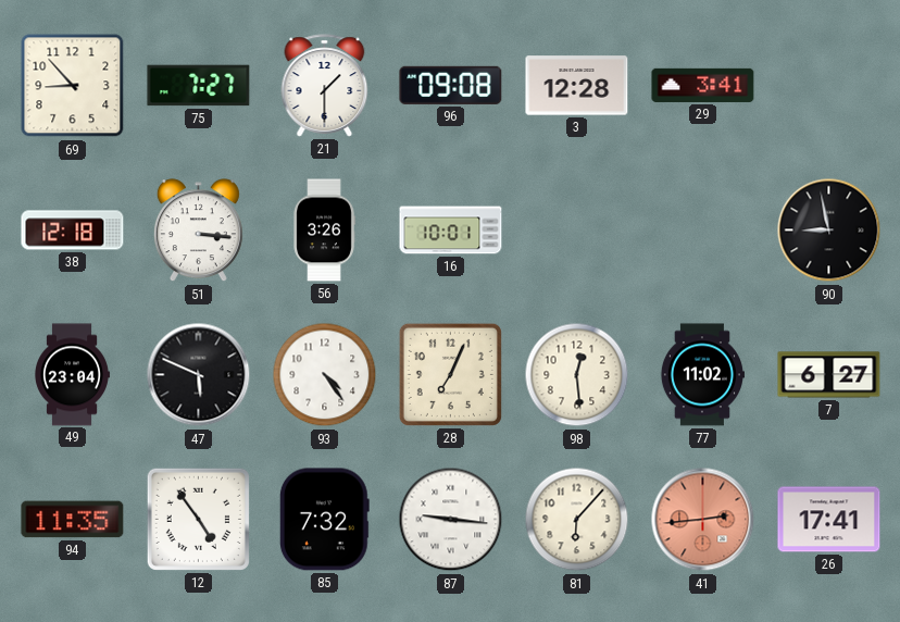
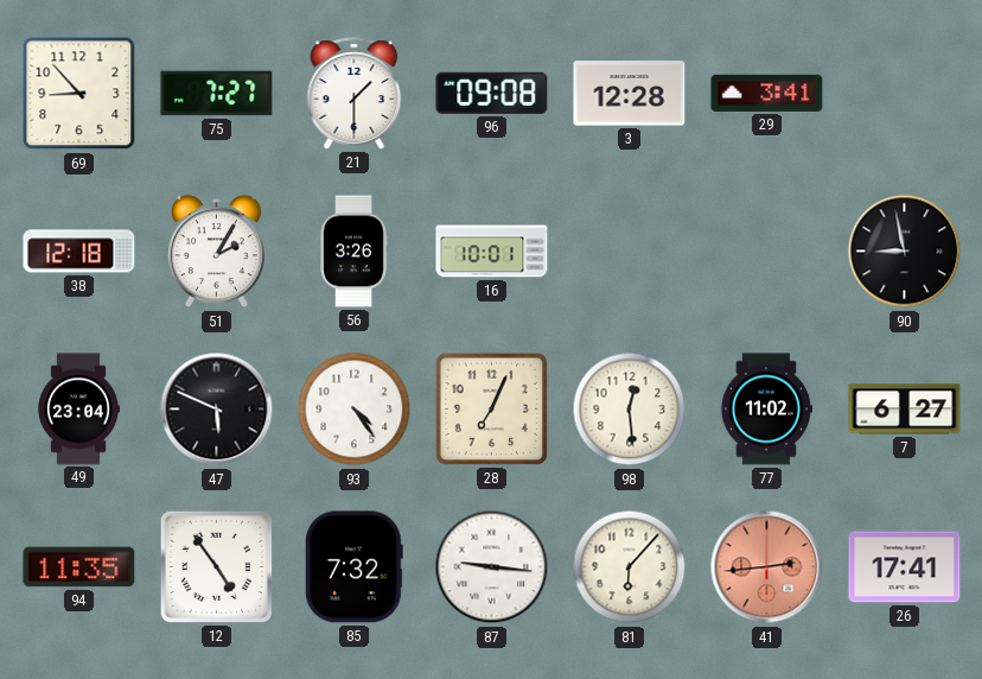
51: 3:16 -> 2:05
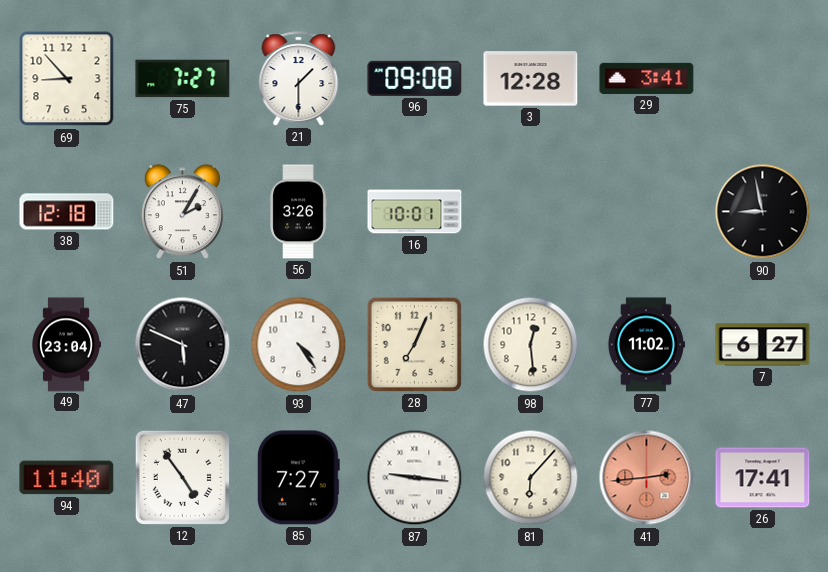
94: 11:35 -> 11:40
85: 7:32 -> 7:27
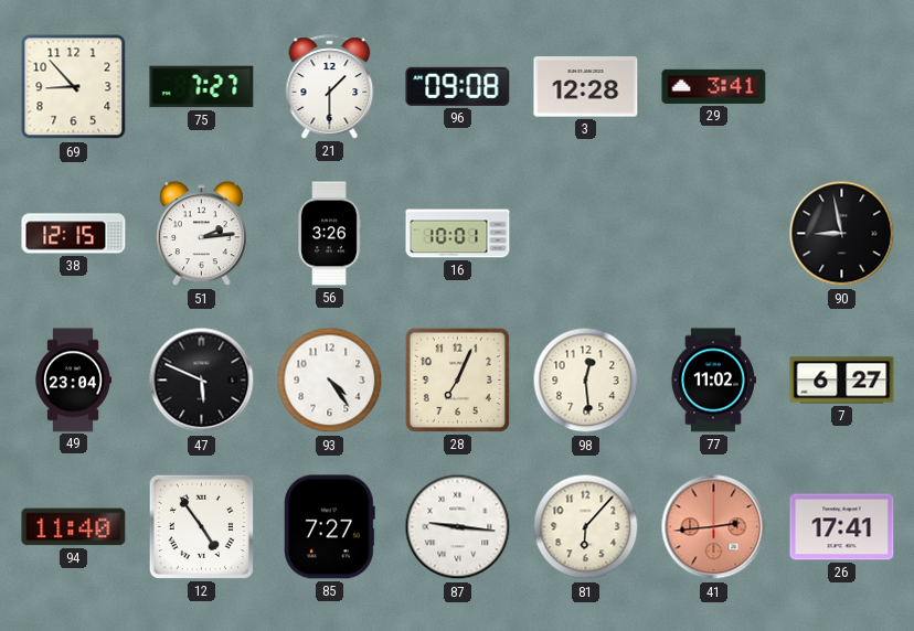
38: 12:18 -> 12:15
51: 2:05 -> 2:14
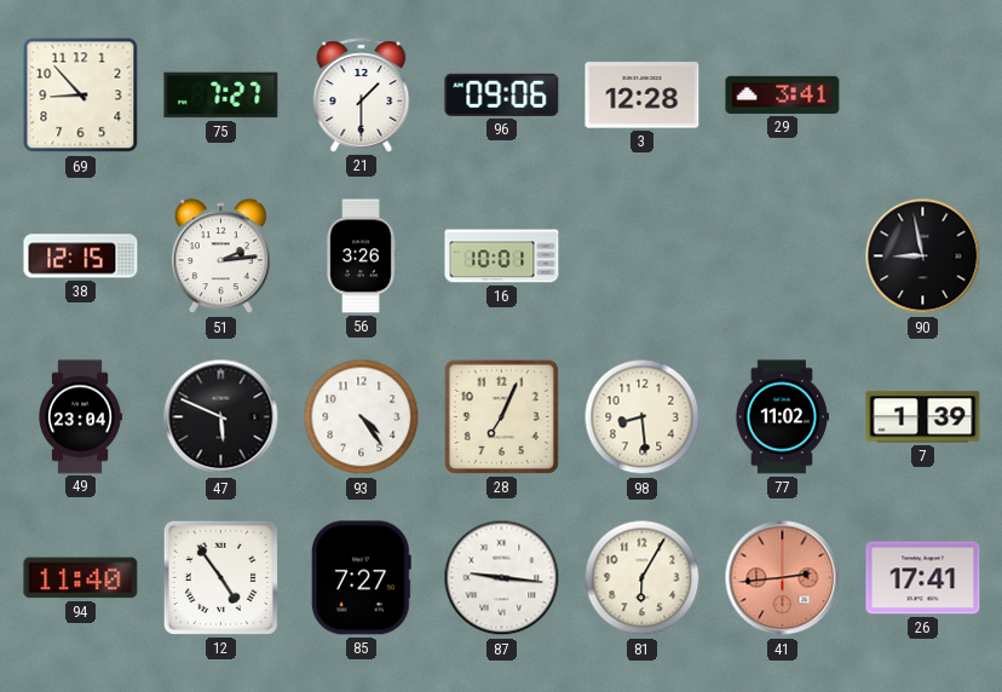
96: 09:08 -> 09:06
98: 12:29 -> 8:29
7: 6:27 -> 1:39
81: 6:07 -> 6:05
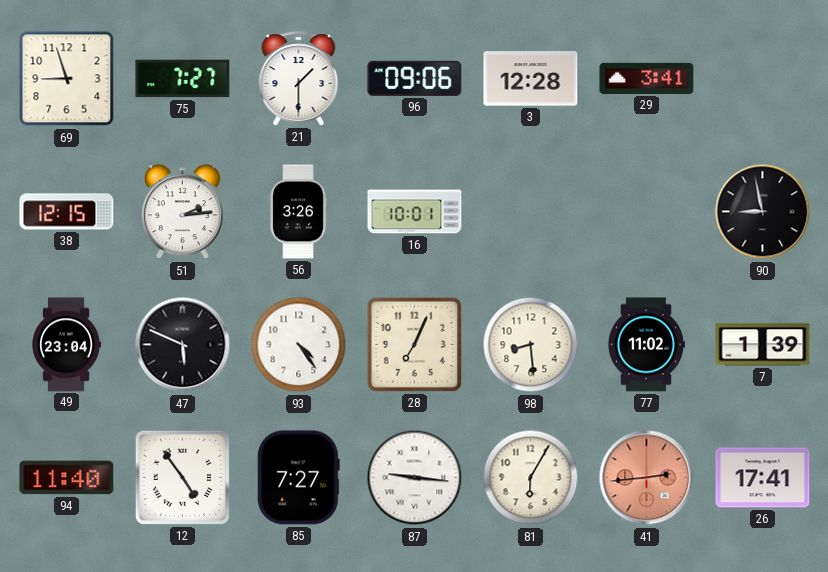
69: 8:53 -> 8:57
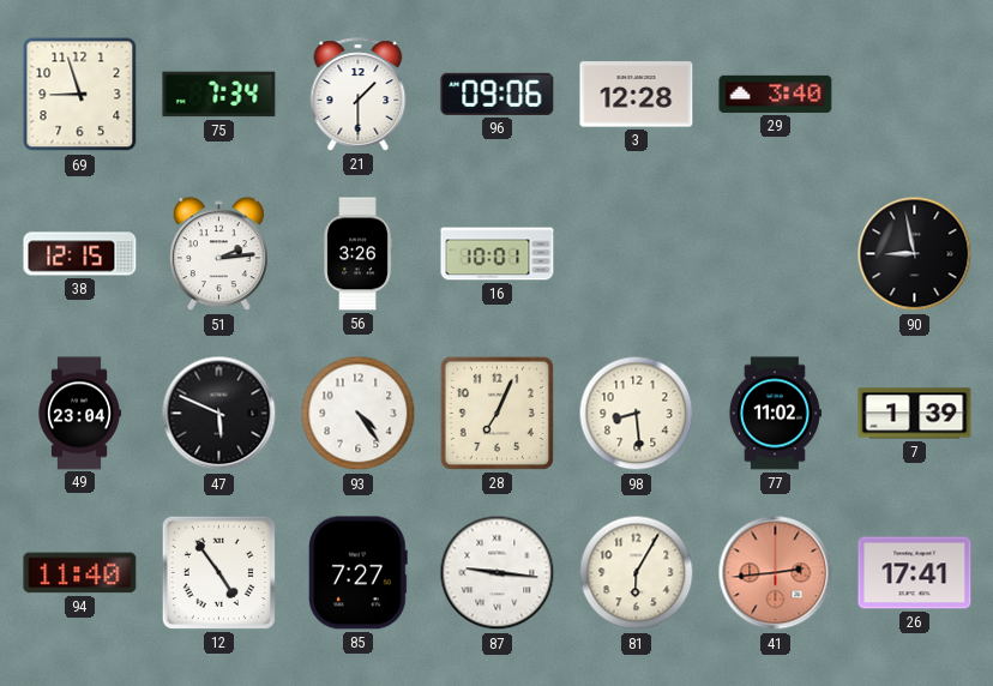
75: 7:27 -> 7:34
29: 3:41 -> 3:40
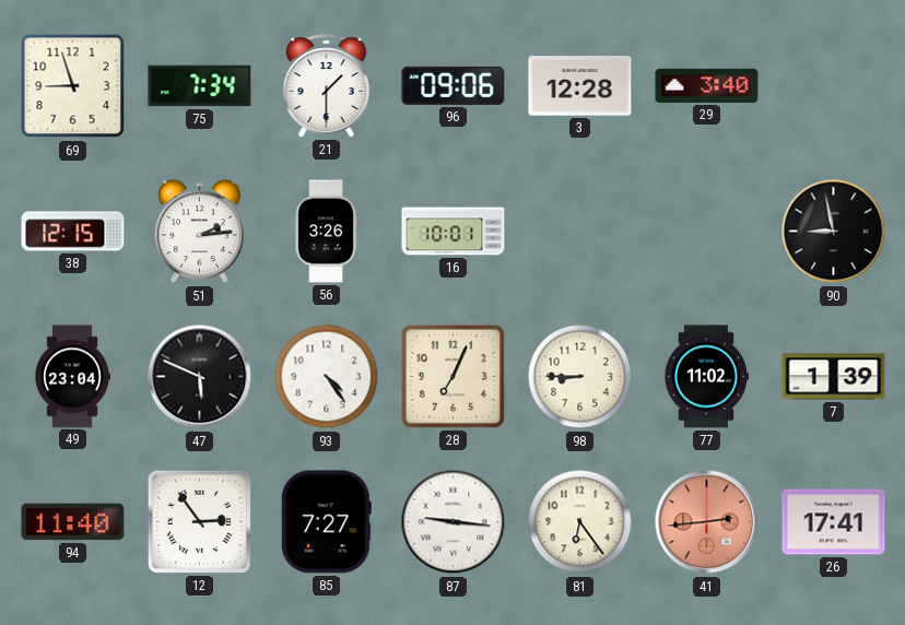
98: 8:29 -> 8:45
12: 4:54 -> 2:54
81: 6:05 -> 6:24
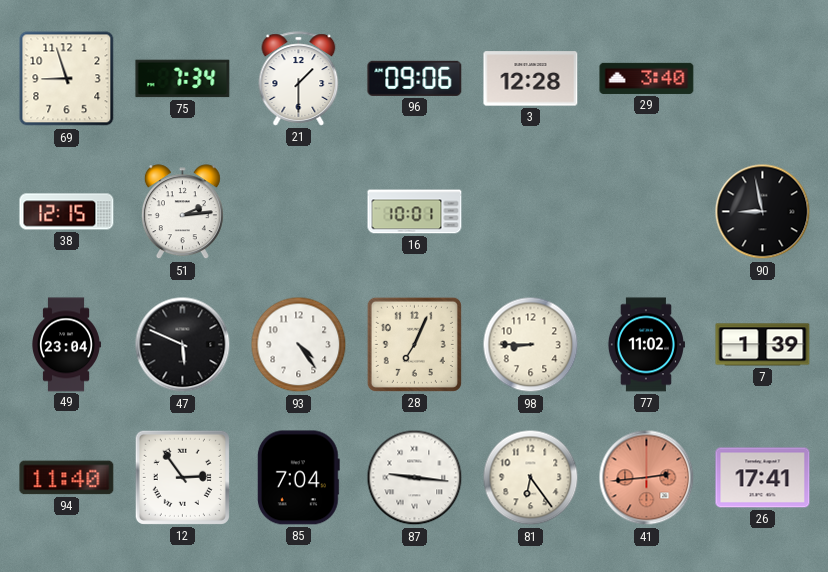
56: 3:26 -> none
85: 7:27 -> 7:04
